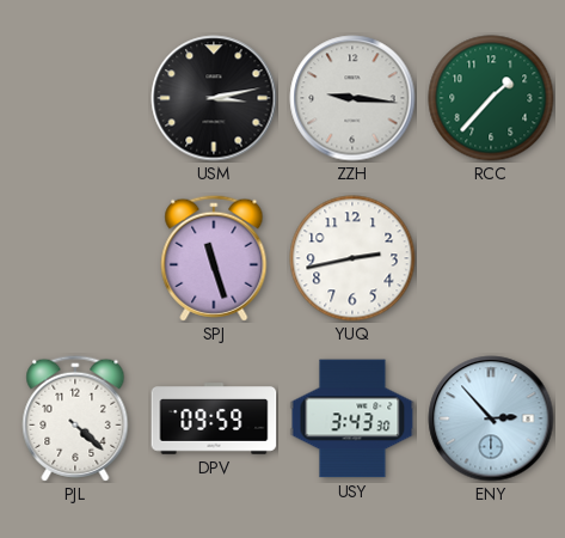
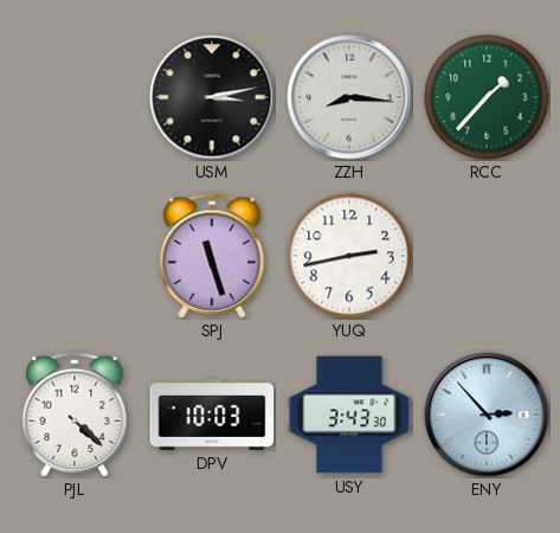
ZZH: 9:16 -> 8:16
DPV: 09:59 -> 10:03
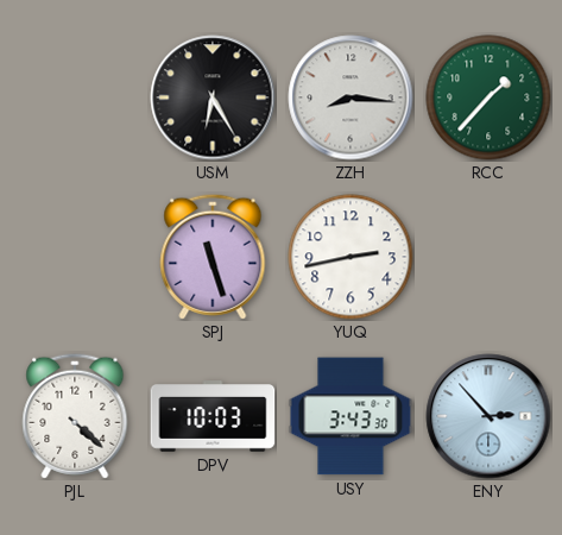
USM: 3:13 -> 6:25
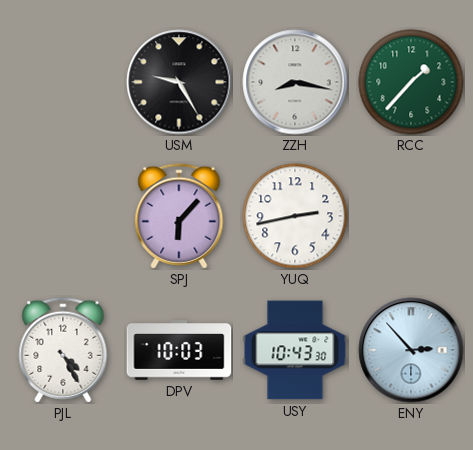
USM: 6:25 -> 9:25
ZZH: 8:16 -> 8:17
SPJ: 11:27 -> 6:07
PJL: 4:22 -> 4:25
USY: 3:43 -> 10:43
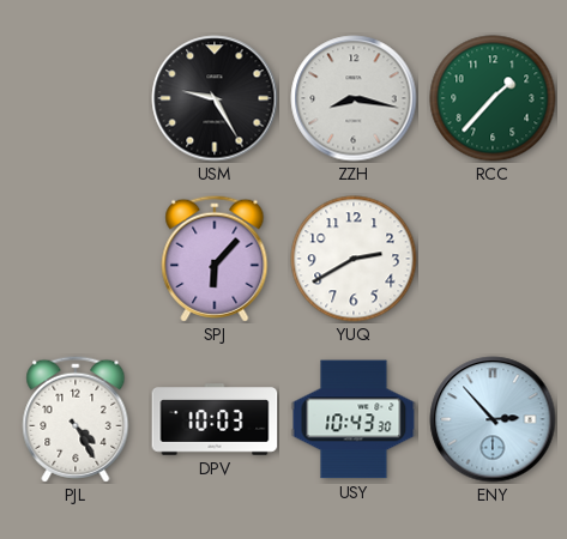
YUQ: 2:43 -> 2:40
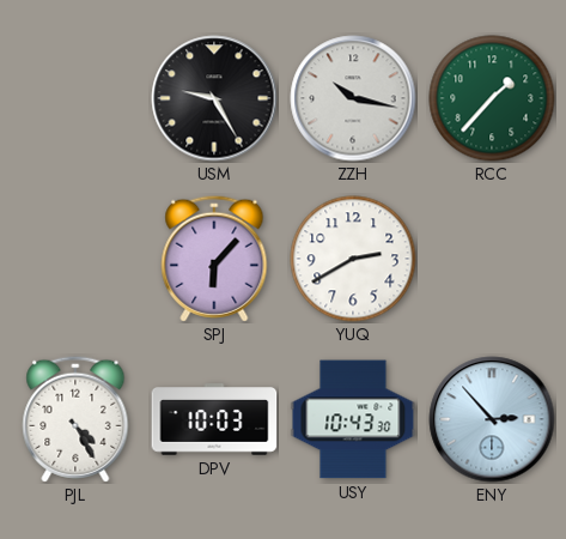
ZZH: 8:17 -> 10:17
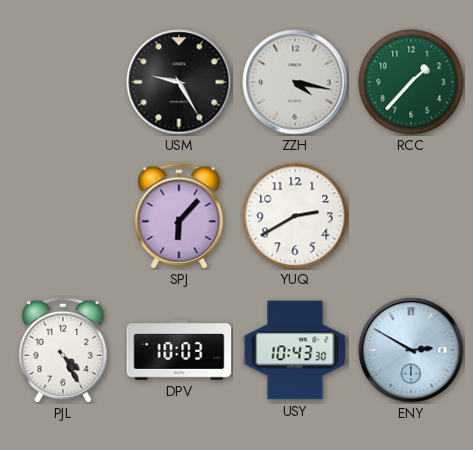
ZZH: 10:17 -> 4:17
ENY: 2:53 -> 2:50
